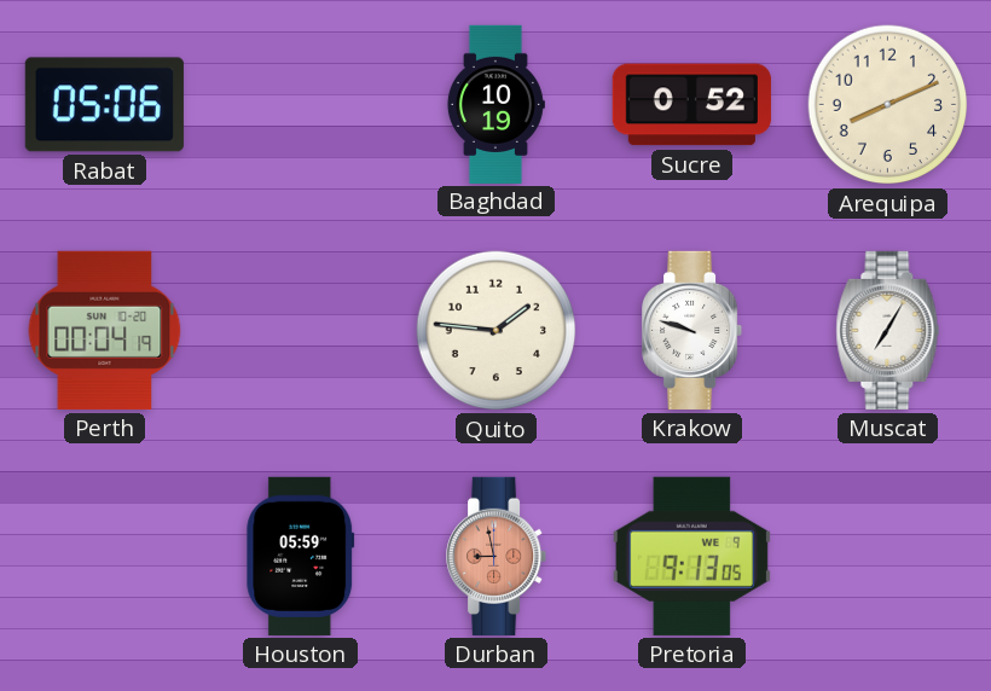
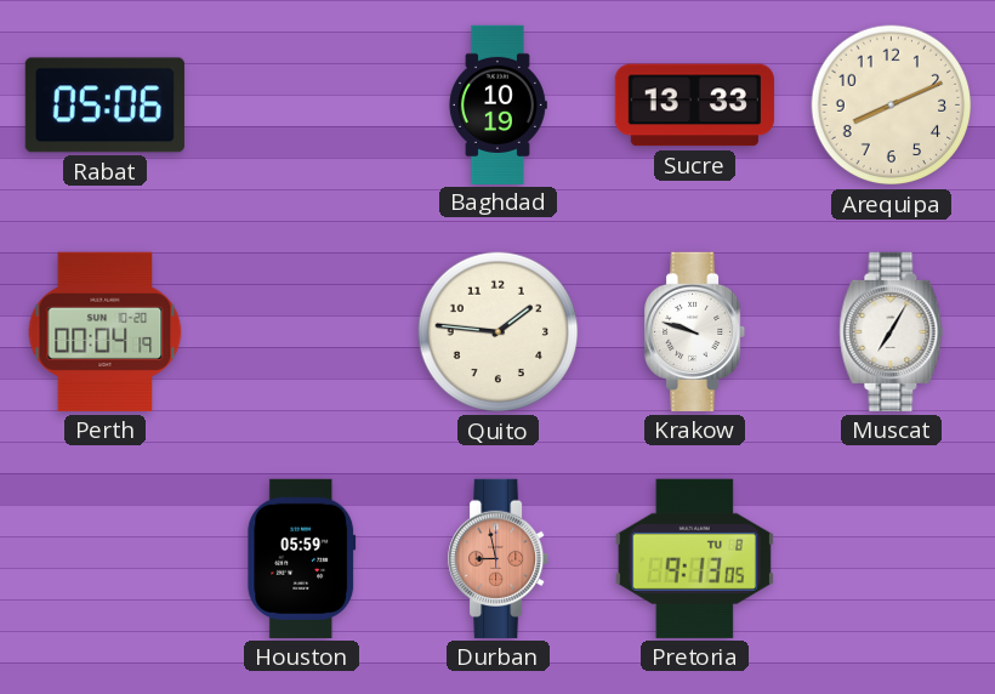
Sucre: 0:52 -> 13:33
Pretoria date: WE 9 -> TU 8
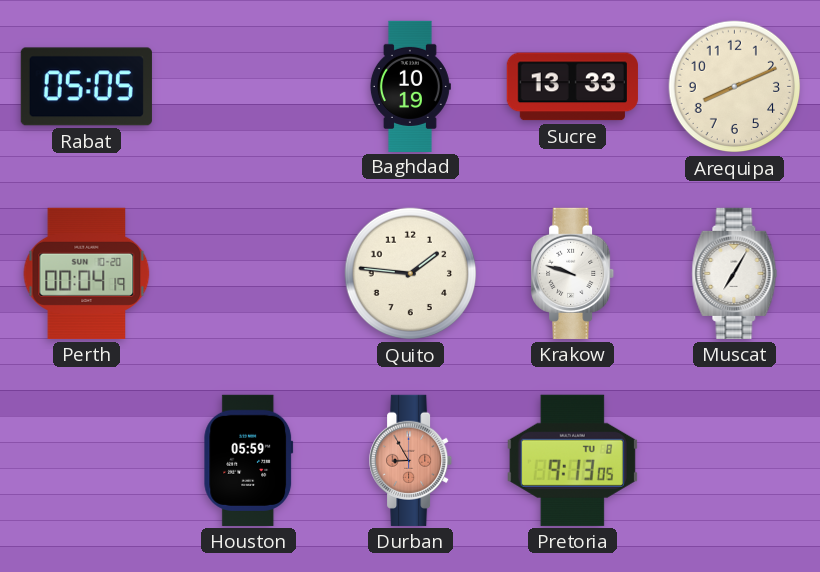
Rabat: 05:06 -> 05:05
Durban: 8:58 -> 8:55
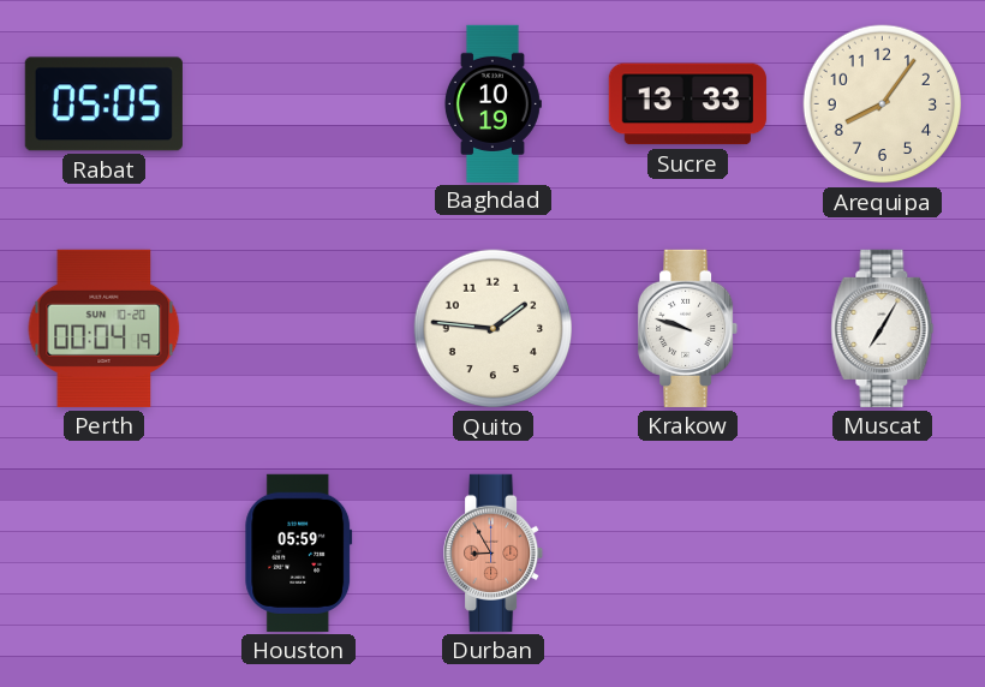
Arequipa: 8:11 -> 8:06
Pretoria: 9:13 -> none
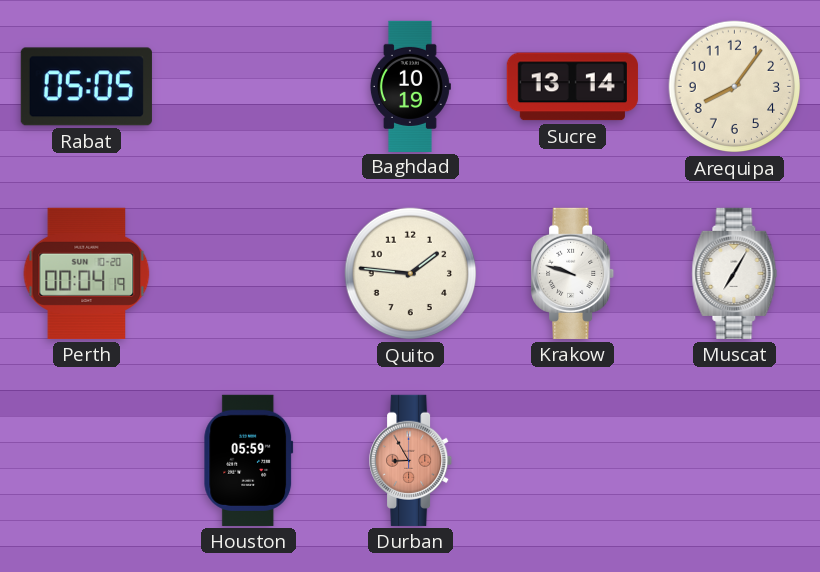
Sucre: 13:33 -> 13:14
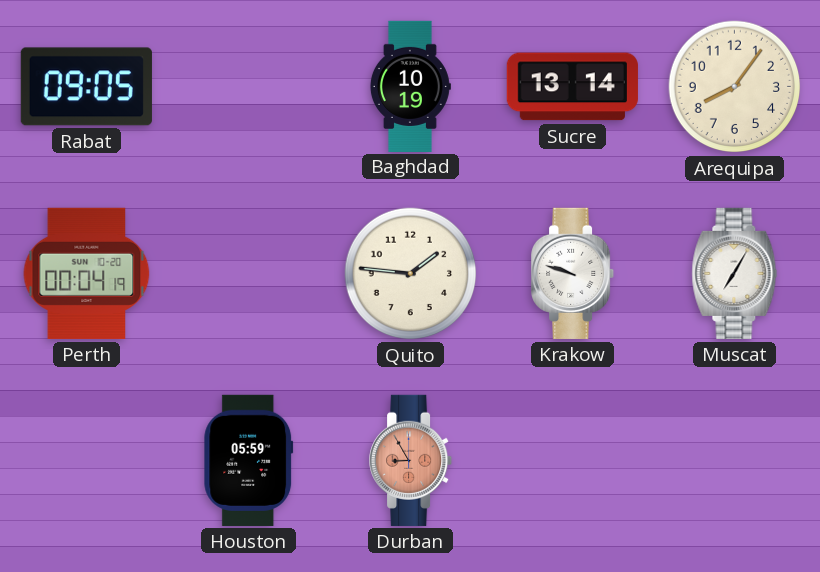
Rabat: 05:05 -> 09:05
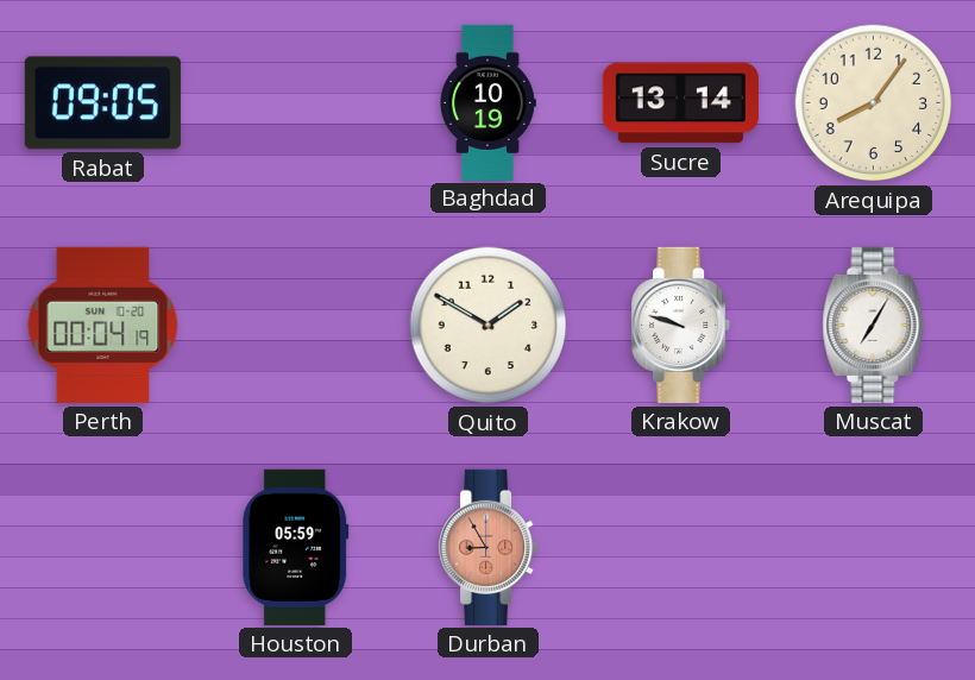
Quito: 1:46 -> 1:50
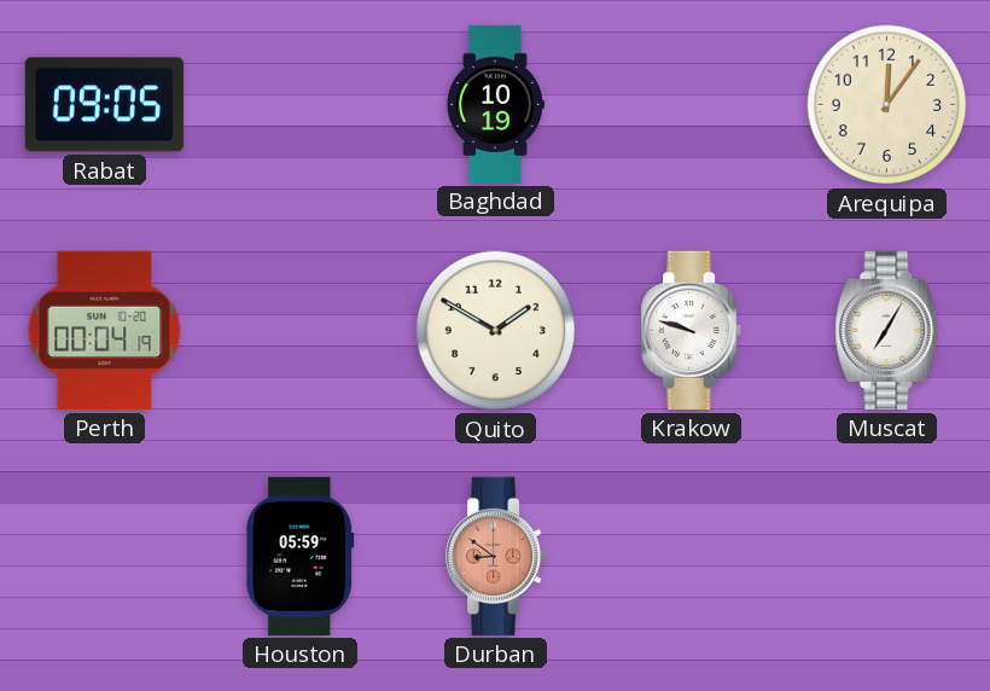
Sucre: 13:14 -> none
Arequipa: 8:06 -> 12:06
Durban: 8:55 -> 8:51
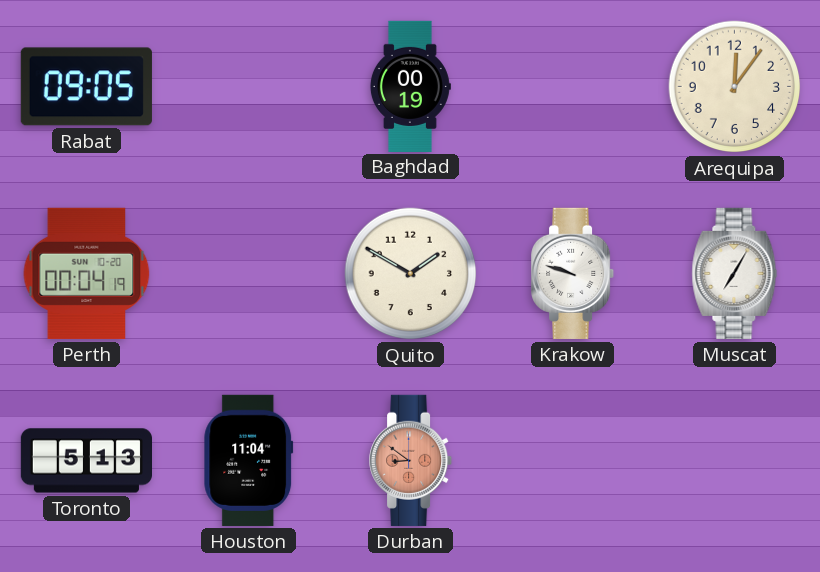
Baghdad: 10:19 -> 00:19
Toronto: none -> 5:13
Houston: 05:59 -> 11:04
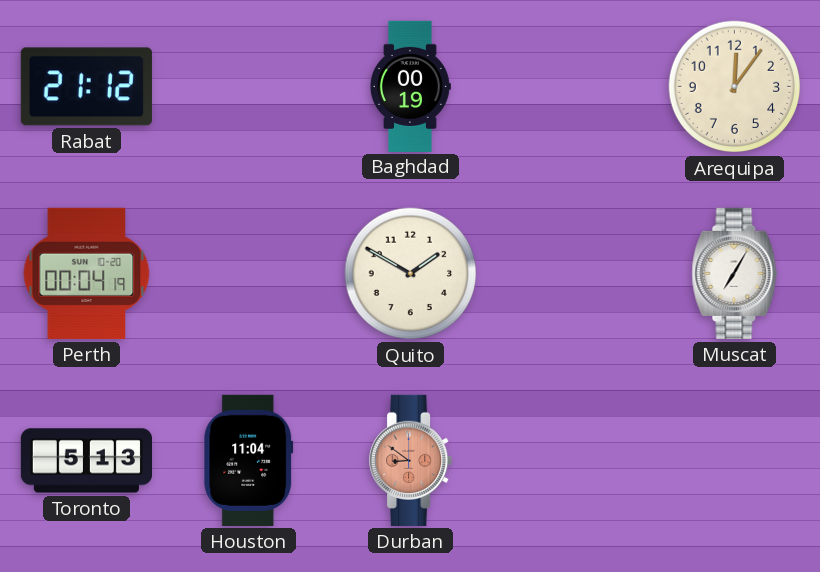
Rabat: 09:05 -> 21:12
Krakow: 9:48 -> none
